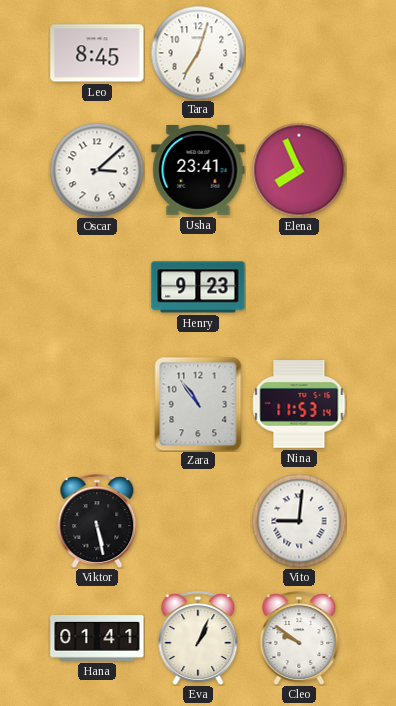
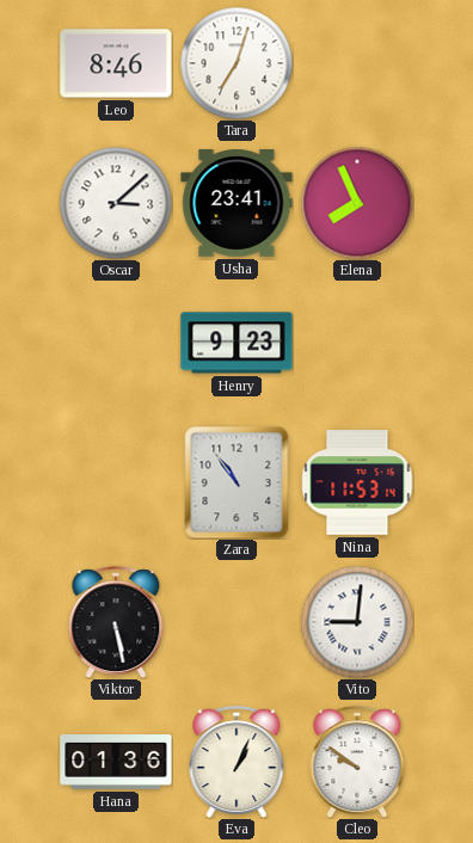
Leo: 8:45 -> 8:46
Hana: 01:41 -> 01:36
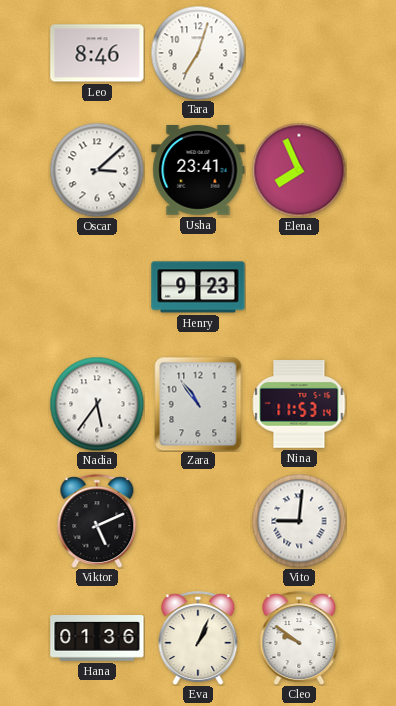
Nadia: none -> 5:36
Viktor: 5:28 -> 5:11
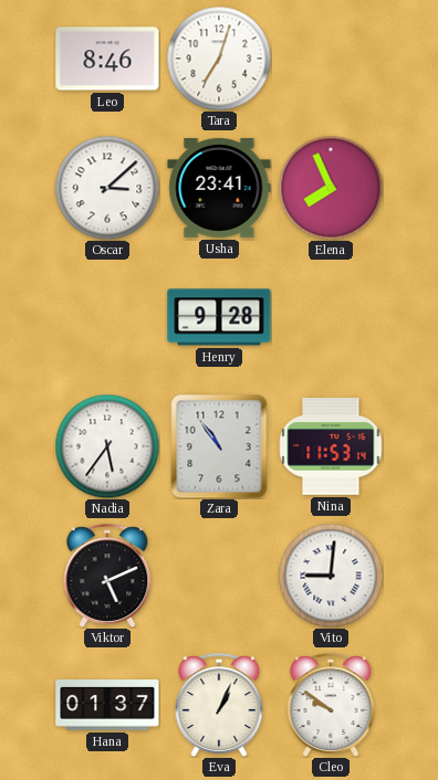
Henry: 9:23 -> 9:28
Hana: 01:36 -> 01:37
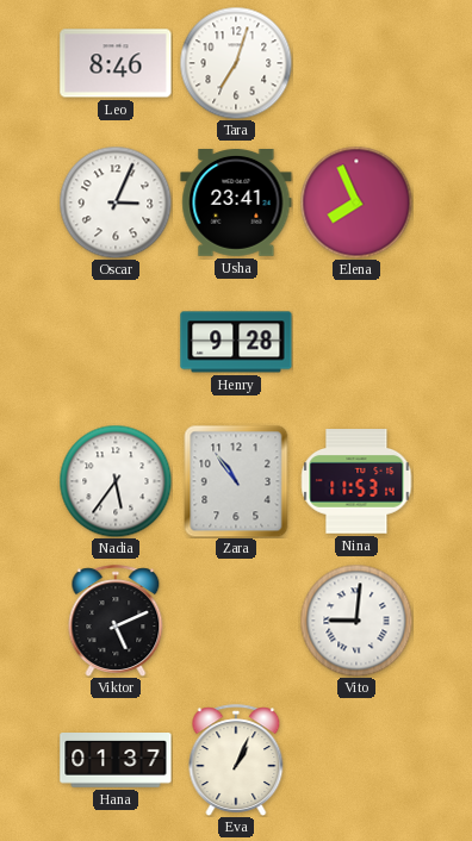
Oscar: 3:08 -> 3:04
Cleo: 9:51 -> none
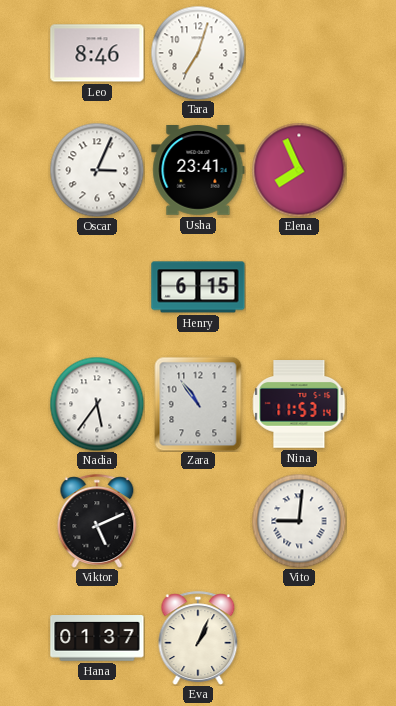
Henry: 9:28 -> 6:15
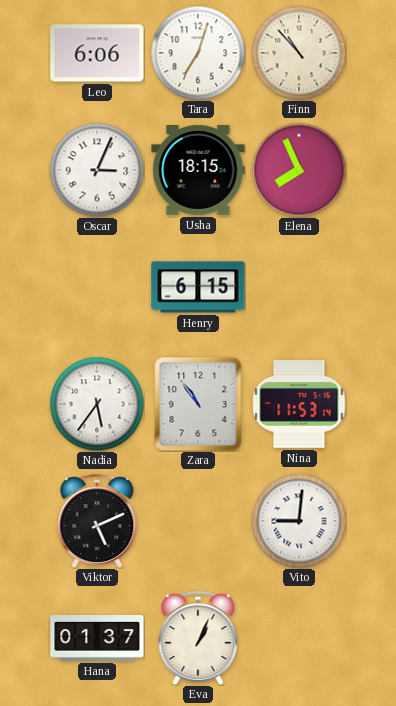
Leo: 8:46 -> 6:06
Finn: none -> 10:53
Usha: 23:41 -> 18:15
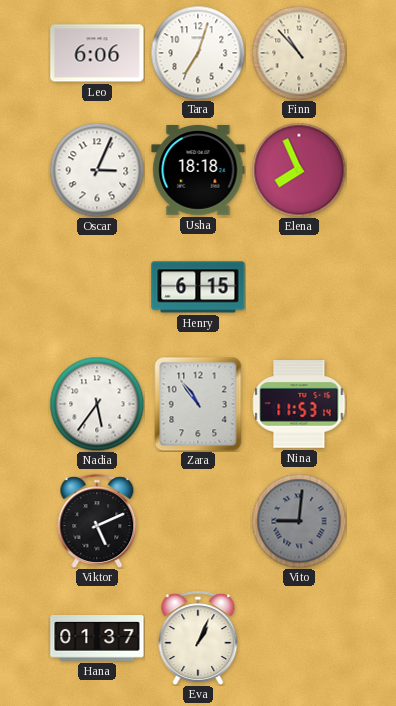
Usha: 18:15 -> 18:18
Vito dial: white -> grey
